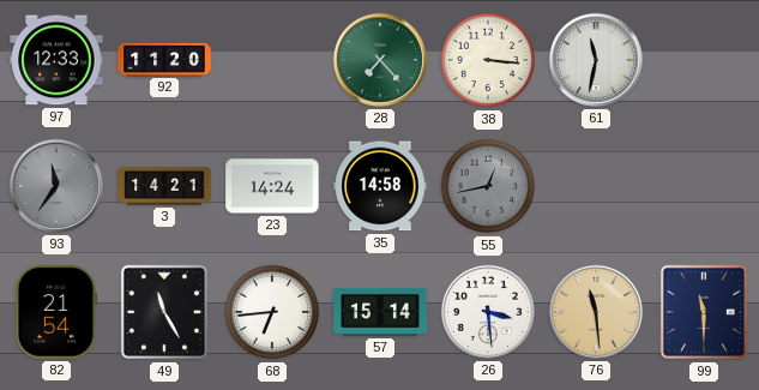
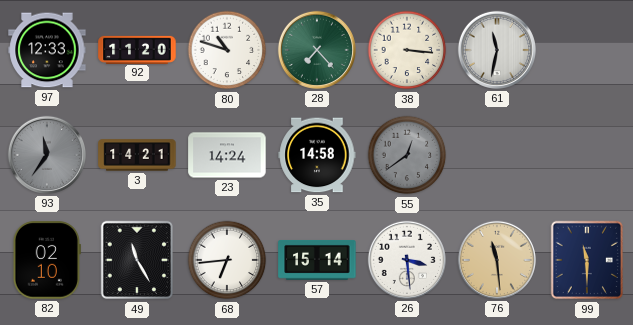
80: none -> 10:48
55: 12:43 -> 12:39
82: 21:54 -> 02:10
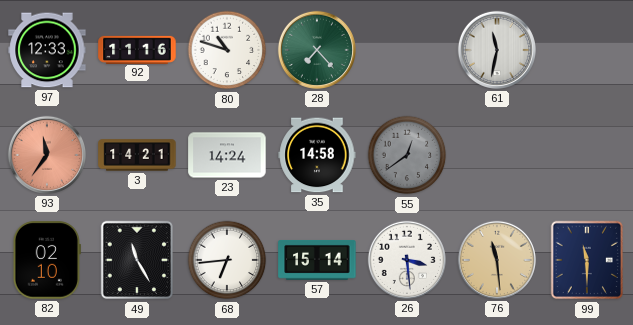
92: 11:20 -> 11:16
38: 3:16 -> none
93 dial: grey -> salmon
